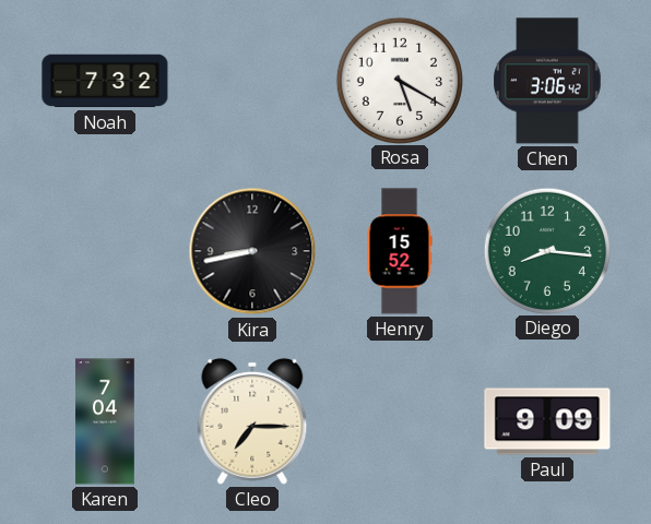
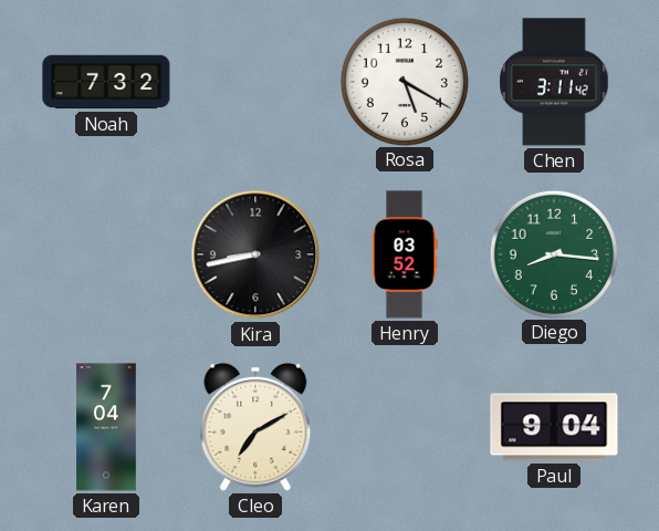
Chen: 3:06 -> 3:11
Henry: 15:52 -> 03:52
Cleo: 7:15 -> 7:10
Paul: 9:09 -> 9:04
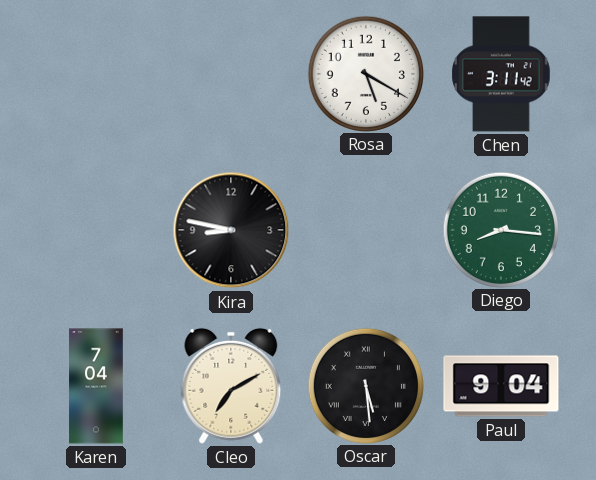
Noah: 7:32 -> none
Kira: 8:43 -> 8:47
Henry: 03:52 -> none
Oscar: none -> 5:29
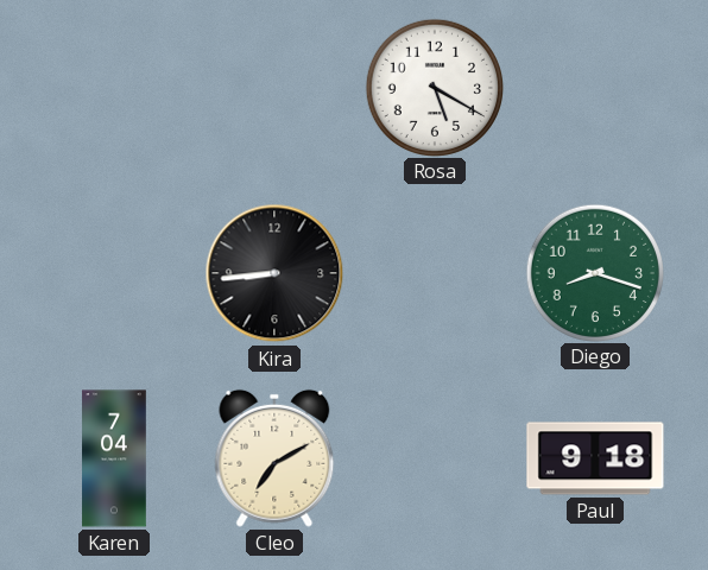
Chen: 3:11 -> none
Kira: 8:47 -> 8:44
Diego: 8:16 -> 8:18
Oscar: 5:29 -> none
Paul: 9:04 -> 9:18
